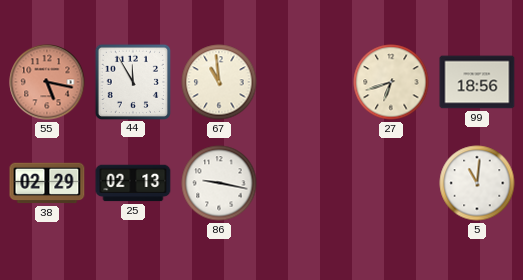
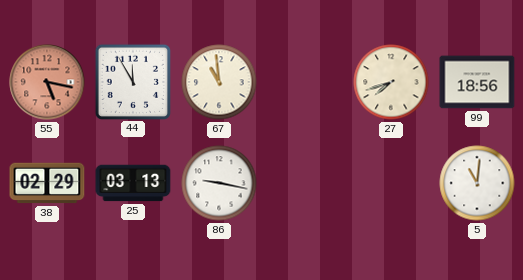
27: 6:42 -> 7:42
25: 02:13 -> 03:13
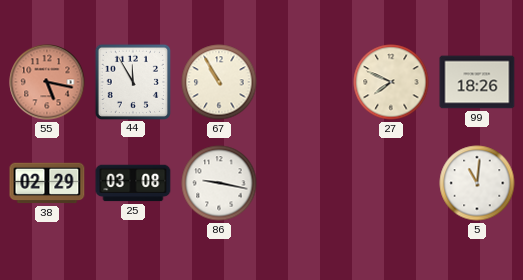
67: 10:59 -> 10:55
27: 7:42 -> 7:49
99: 18:56 -> 18:26
25: 03:13 -> 03:08
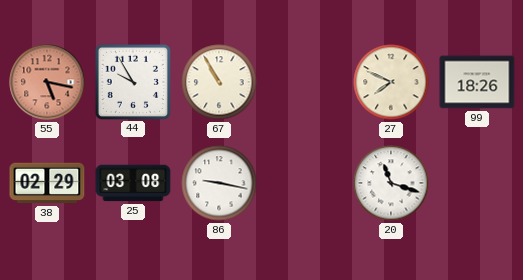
44: 11:55 -> 9:55
20: none -> 11:18
5: 11:01 -> none
